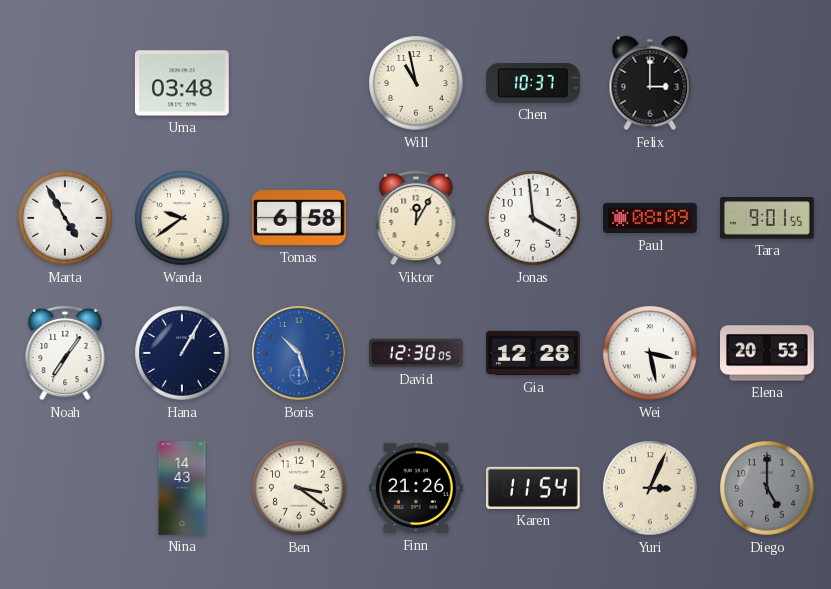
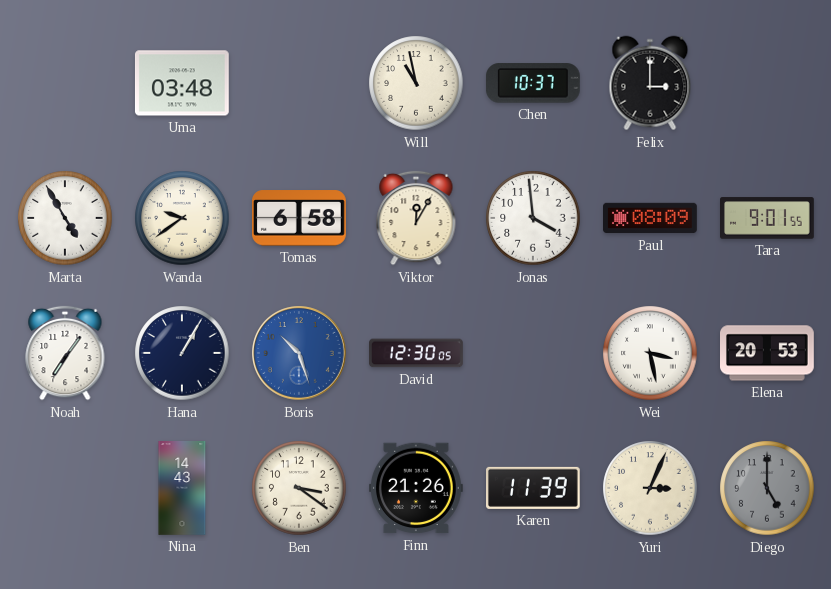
Gia: 12:28 -> none
Karen: 11:54 -> 11:39
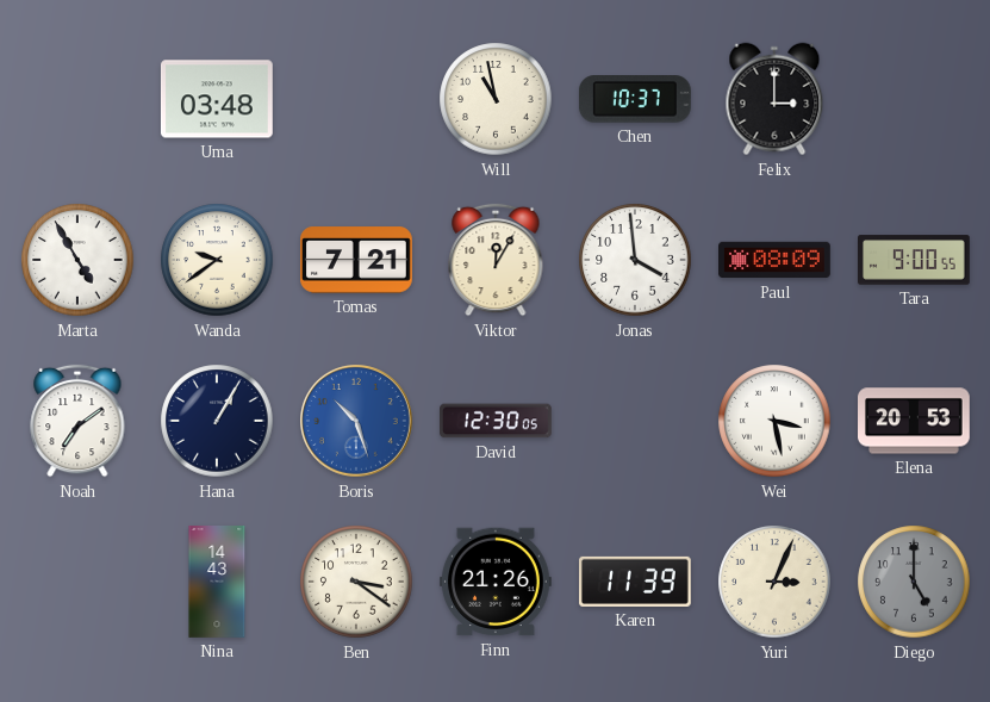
Tomas: 6:58 -> 7:21
Tara: 9:01 -> 9:00
Noah: 7:06 -> 7:09
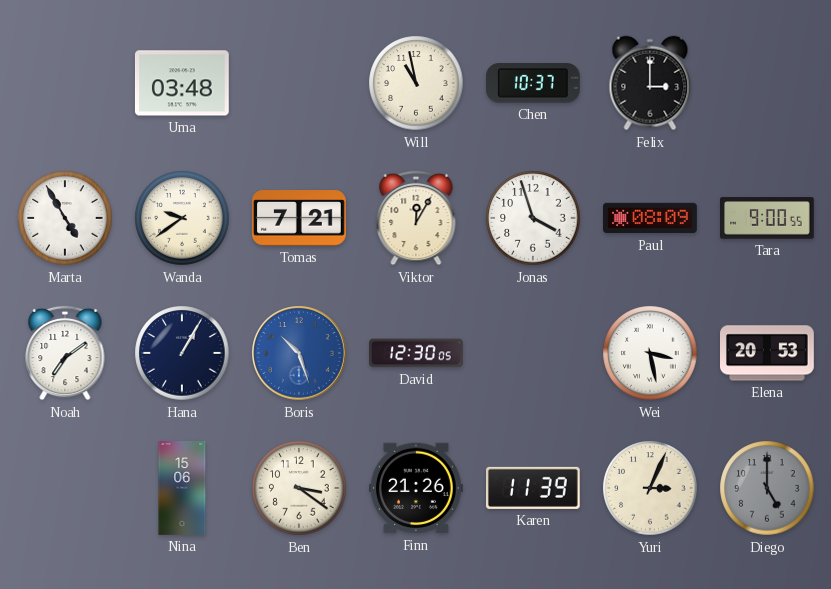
Jonas: 3:59 -> 3:57
Nina: 14:43 -> 15:06
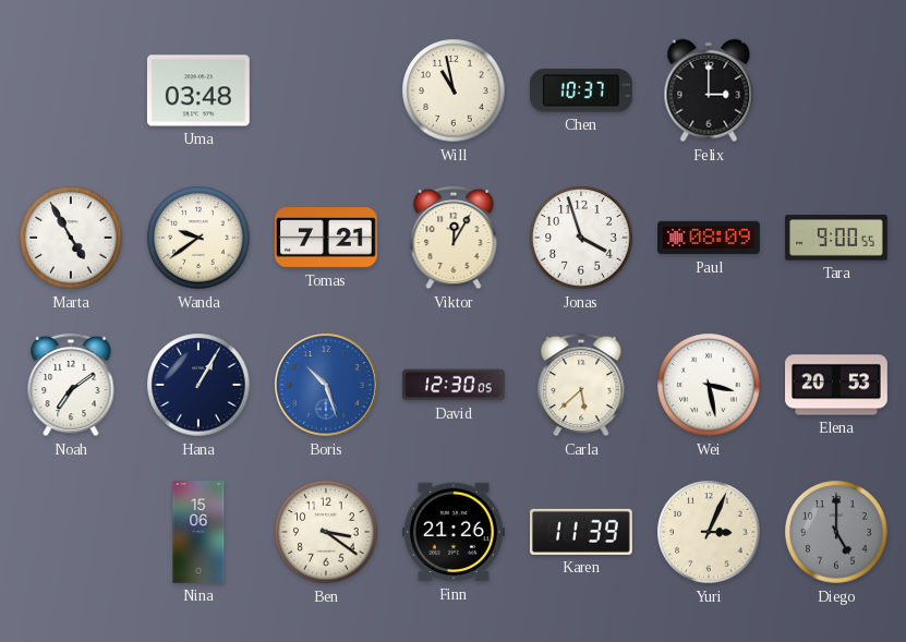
Carla: none -> 5:38
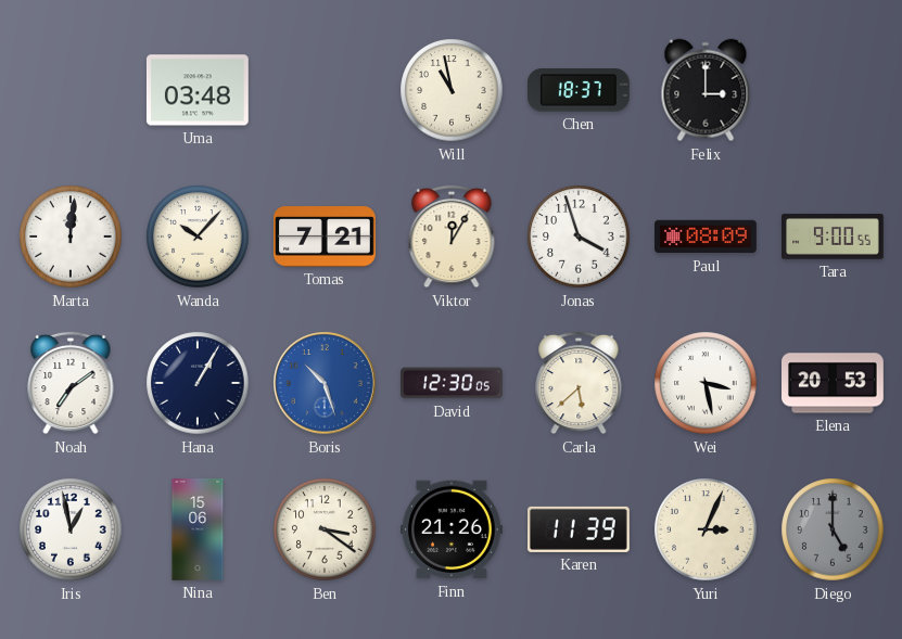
Chen: 10:37 -> 18:37
Marta: 4:55 -> 12:01
Wanda: 9:39 -> 10:07
Iris: none -> 12:58
